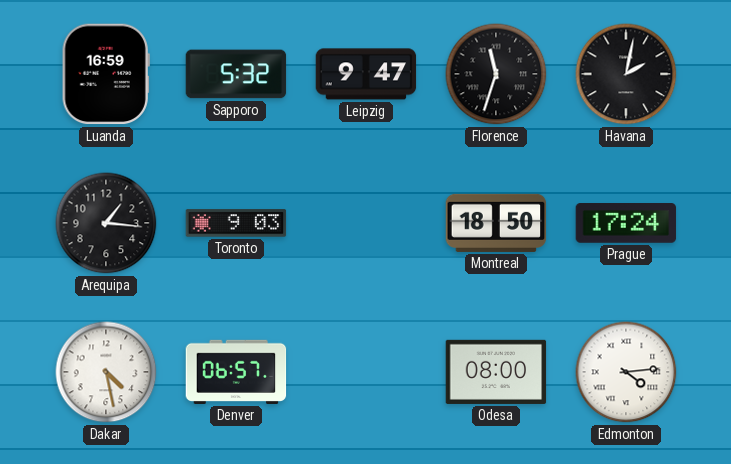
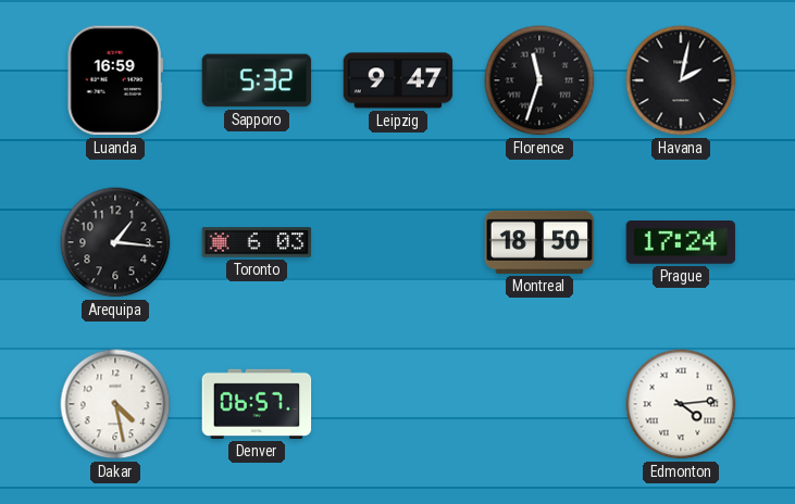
Toronto: 9:03 -> 6:03
Odesa: 08:00 -> none
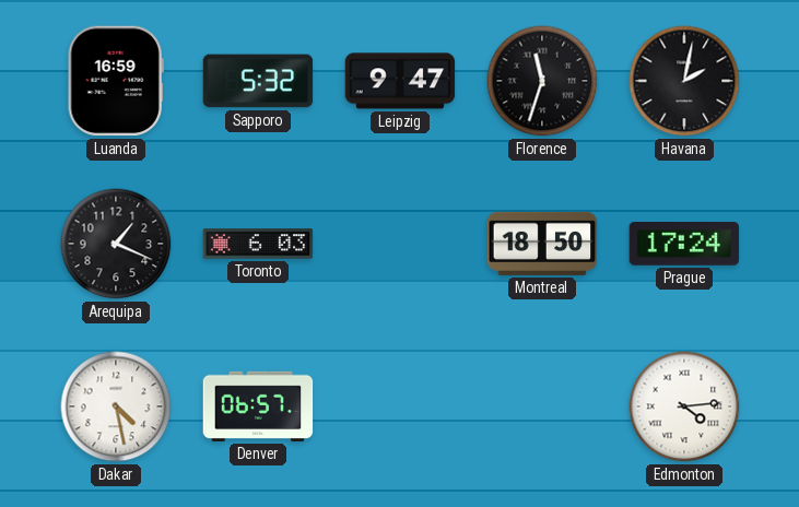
Arequipa: 1:16 -> 1:19
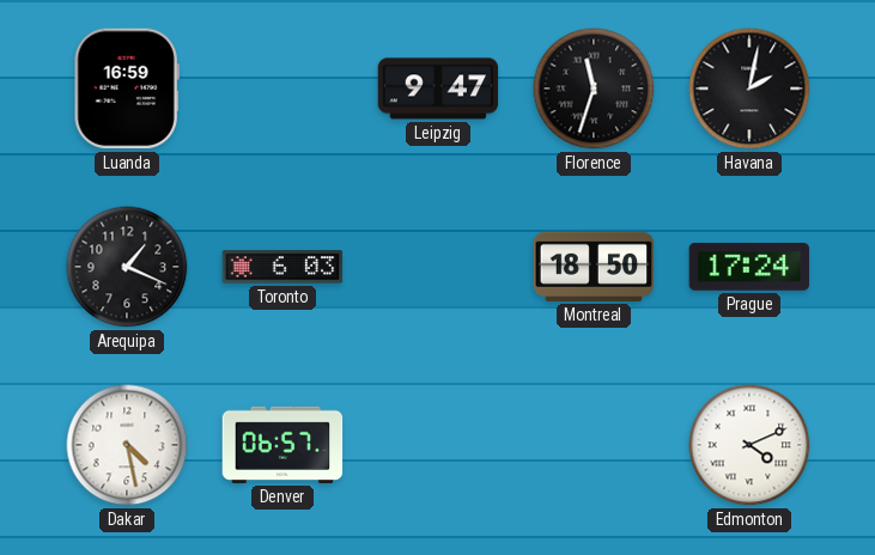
Sapporo: 5:32 -> none
Edmonton: 4:14 -> 4:11
